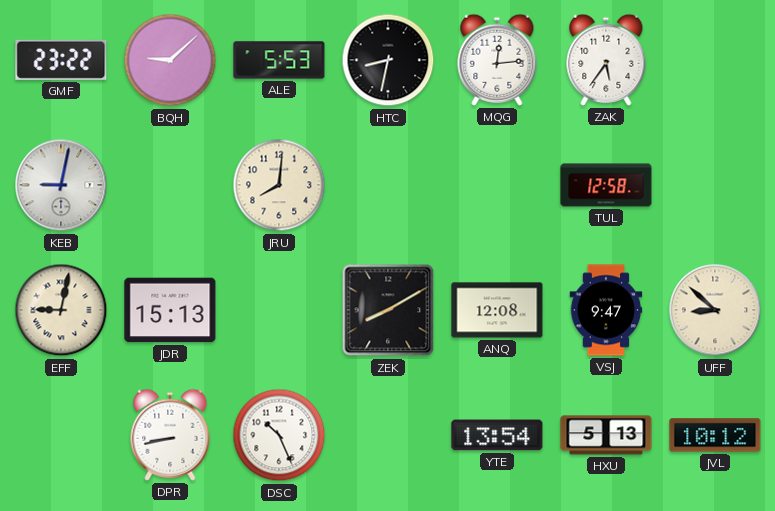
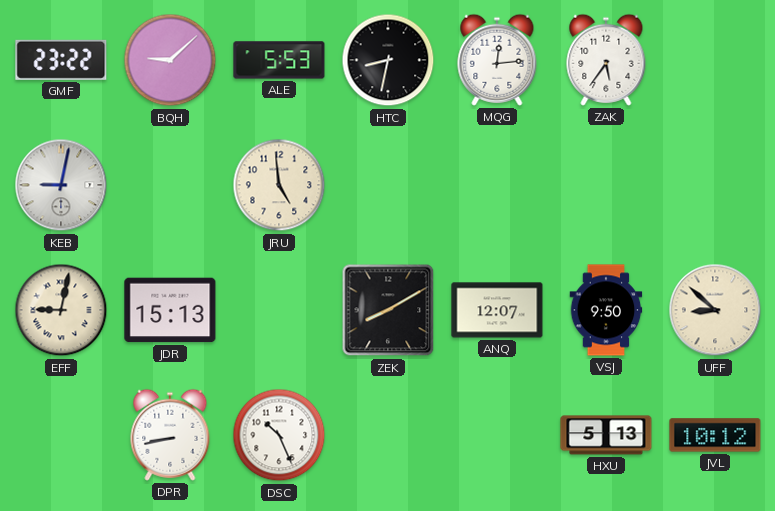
JRU: 8:01 -> 4:59
TUL: 12:58 -> none
ANQ: 12:08 -> 12:07
VSJ: 9:47 -> 9:50
YTE: 13:54 -> none
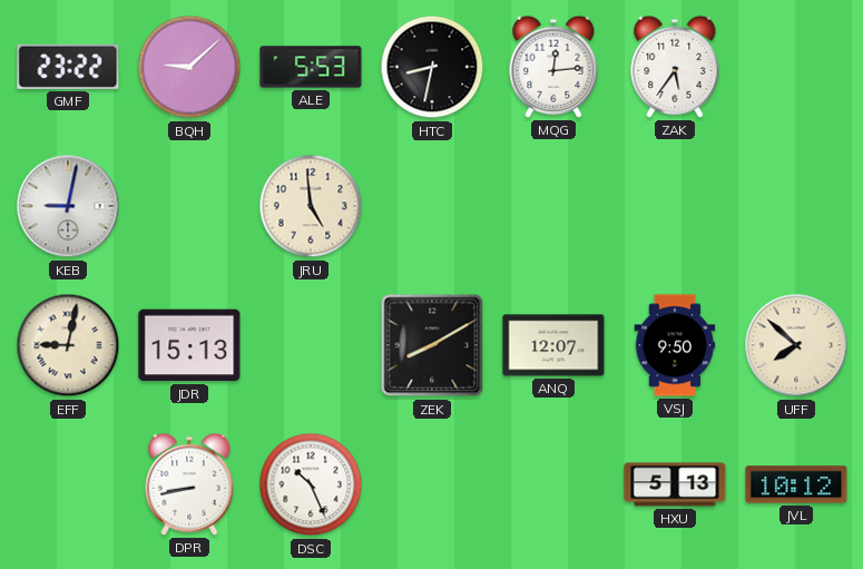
UFF: 8:52 -> 7:52
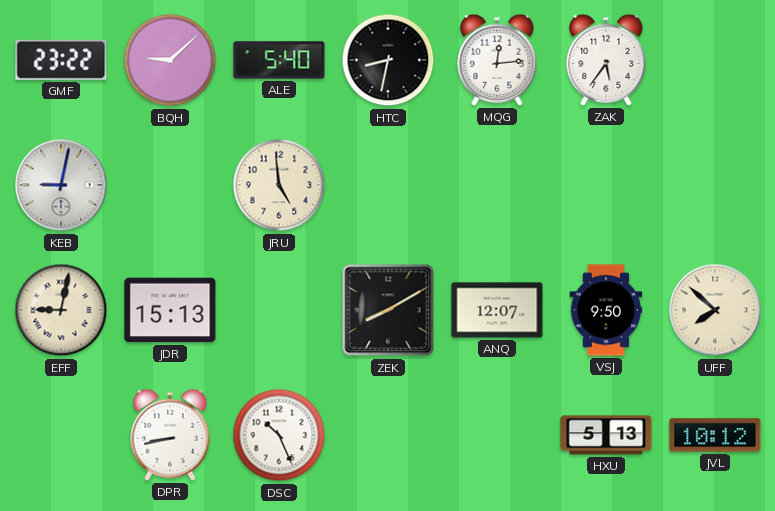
ALE: 5:53 -> 5:40
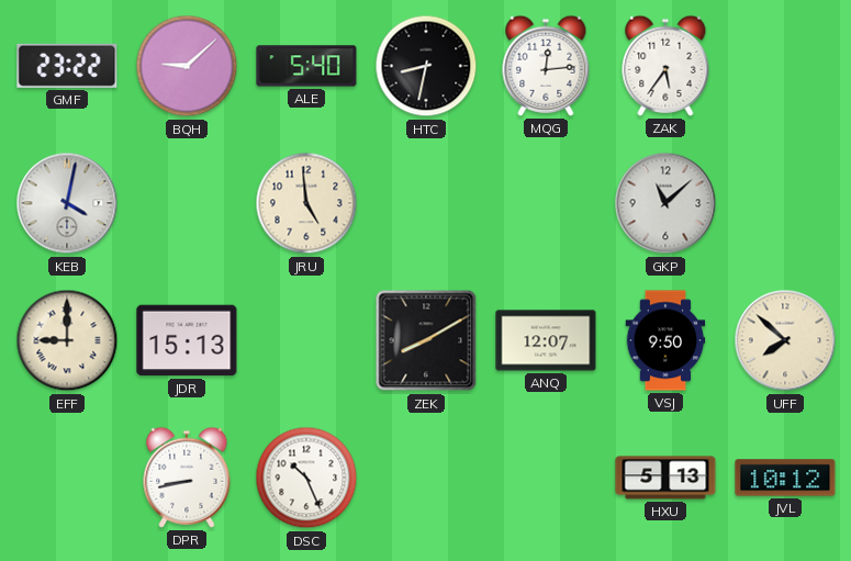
KEB: 9:02 -> 4:02
GKP: none -> 11:08
EFF: 9:02 -> 9:00
